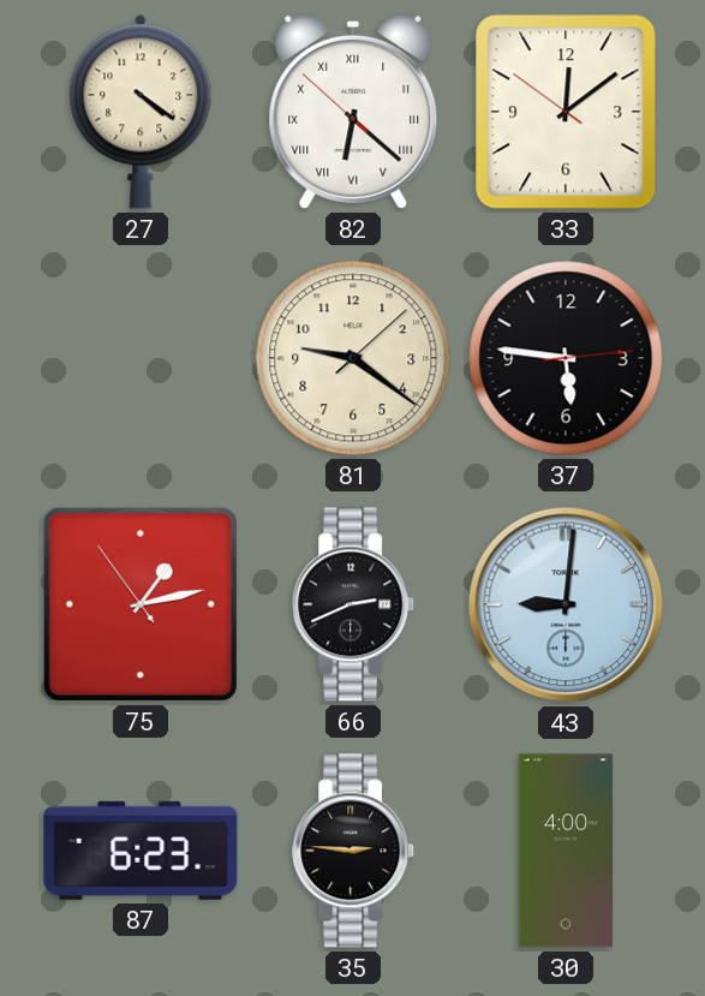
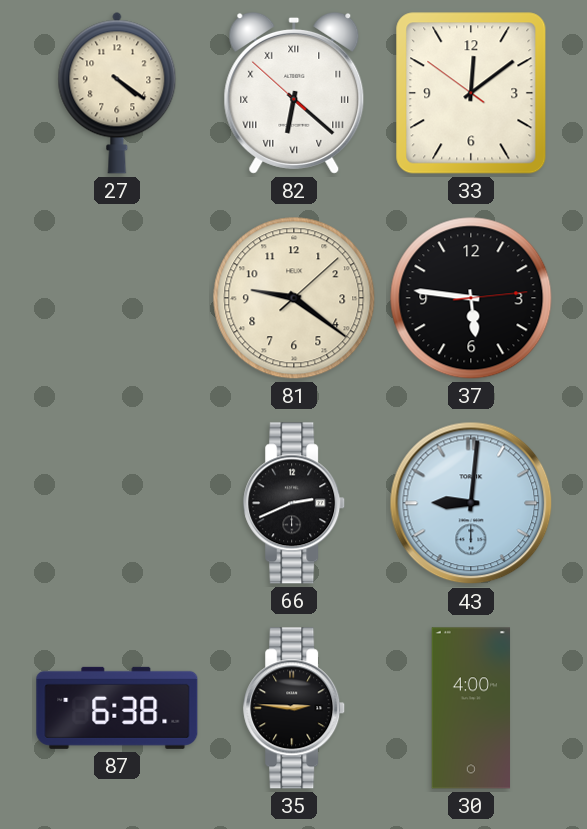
75: 1:12 -> none
87: 6:23 -> 6:38
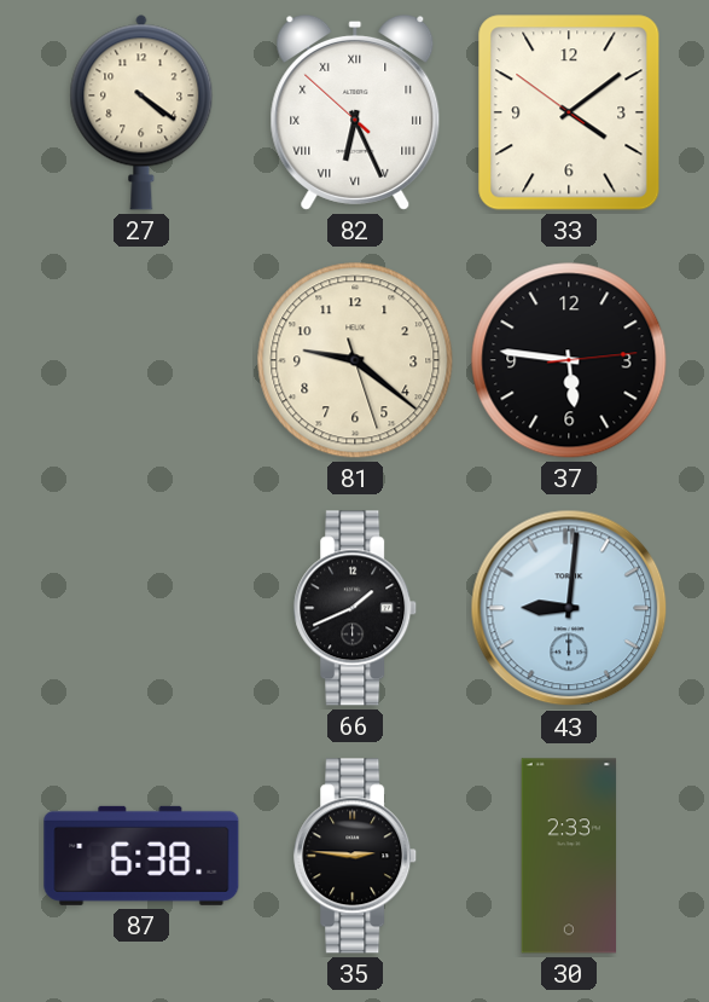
82: 6:21 -> 6:25
33: 12:08 -> 4:08
81: 9:21:08 -> 9:21:27
66: 2:41 -> 1:41
30: 4:00 -> 2:33
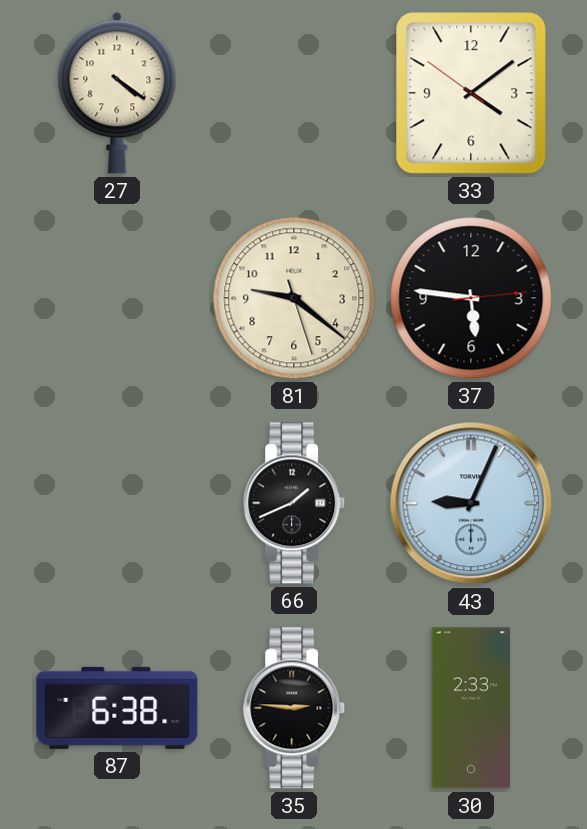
82: 6:25 -> none
43: 9:01 -> 9:04
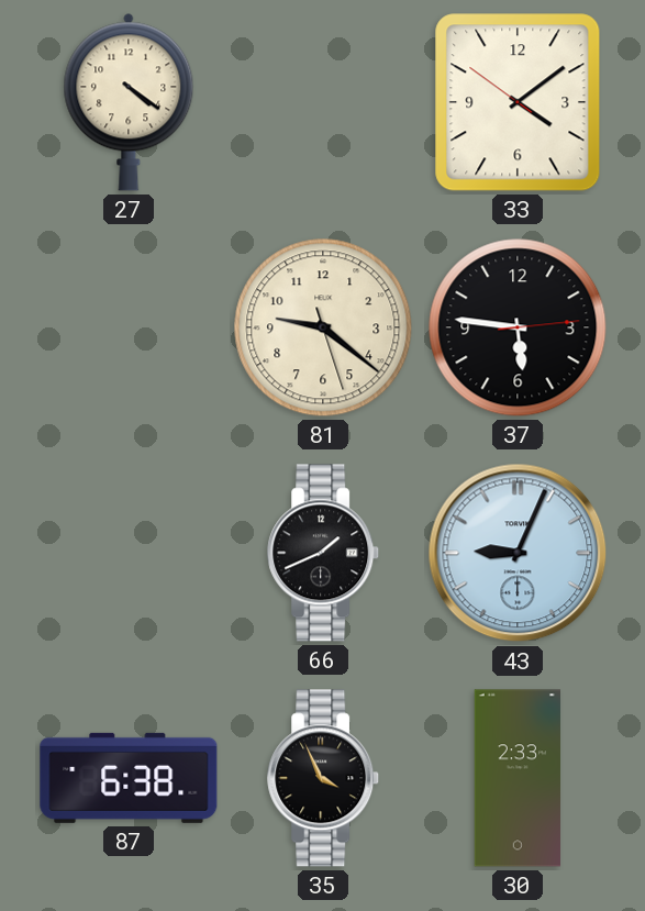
35: 2:46 -> 3:56
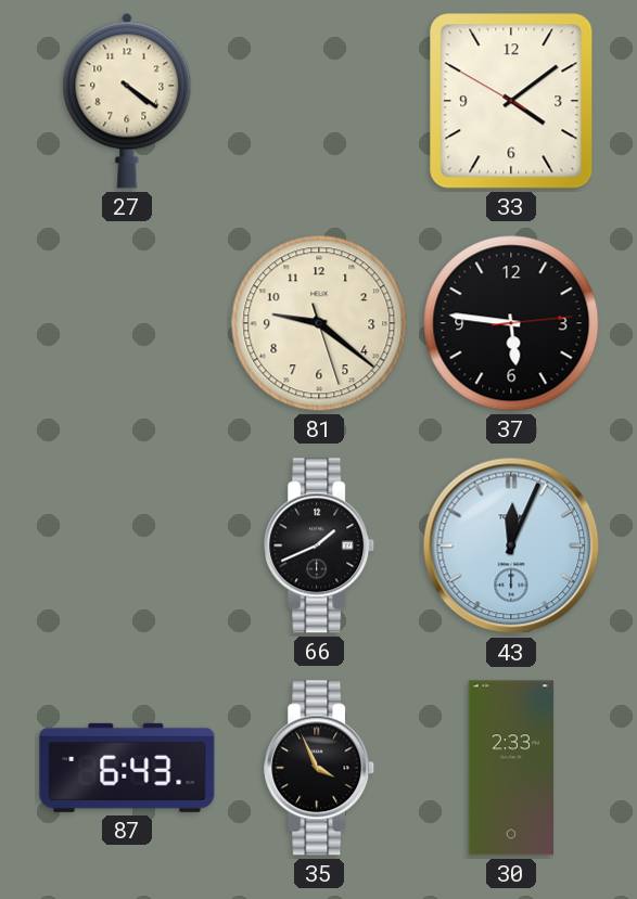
33: 4:08:51 -> 4:08:50
43: 9:04 -> 12:04
87: 6:38 -> 6:43
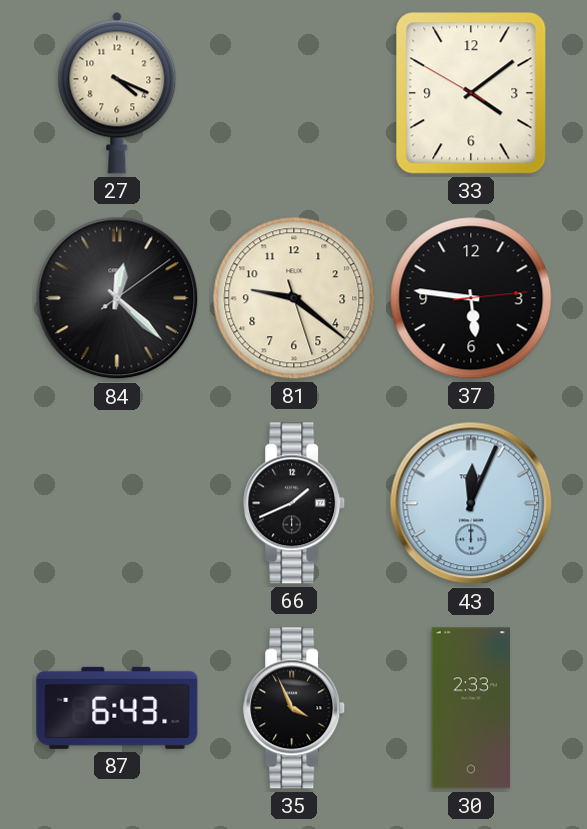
27: 4:21 -> 4:19
84: none -> 12:22
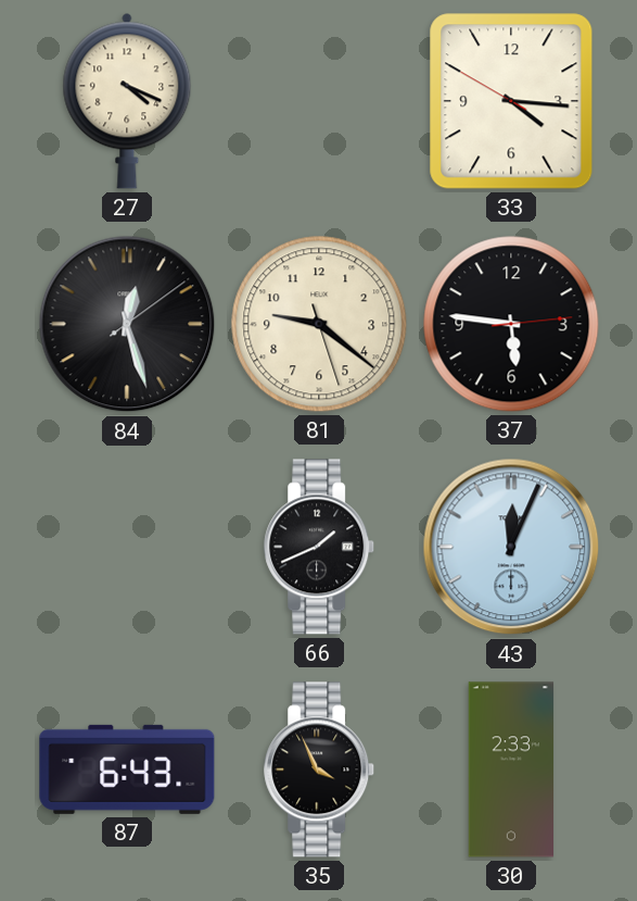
33: 4:08 -> 4:15
84: 12:22 -> 12:27
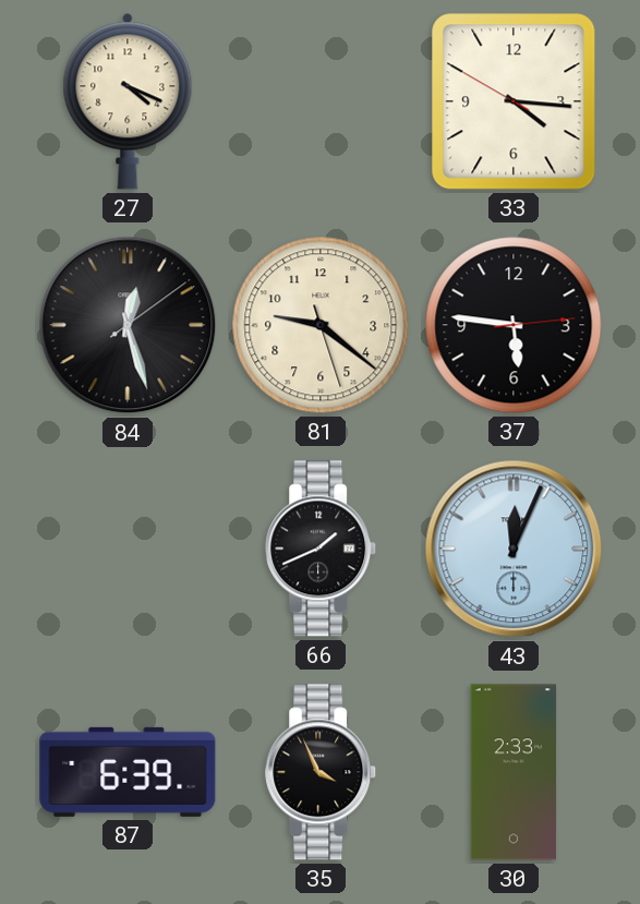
87: 6:43 -> 6:39
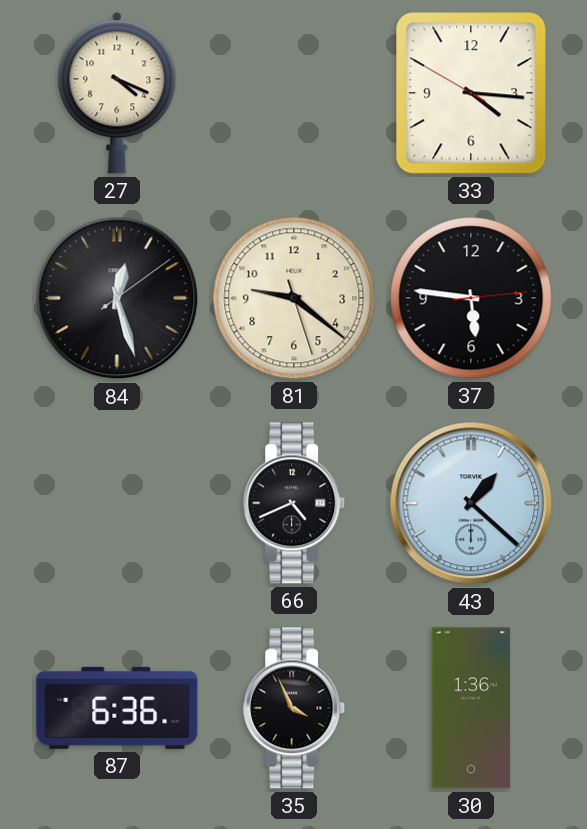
66: 1:41 -> 4:41
43: 12:04 -> 1:22
87: 6:39 -> 6:36
30: 2:33 -> 1:36
